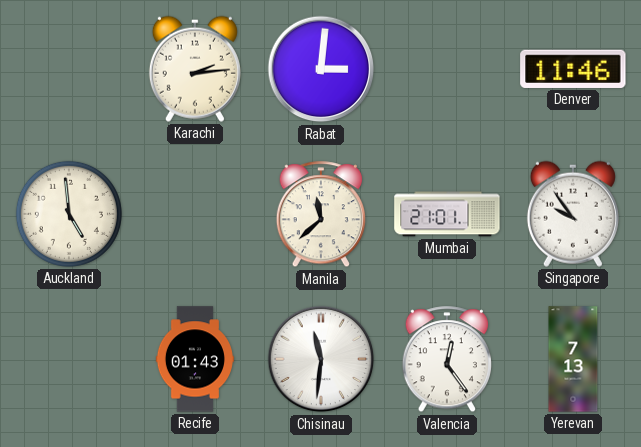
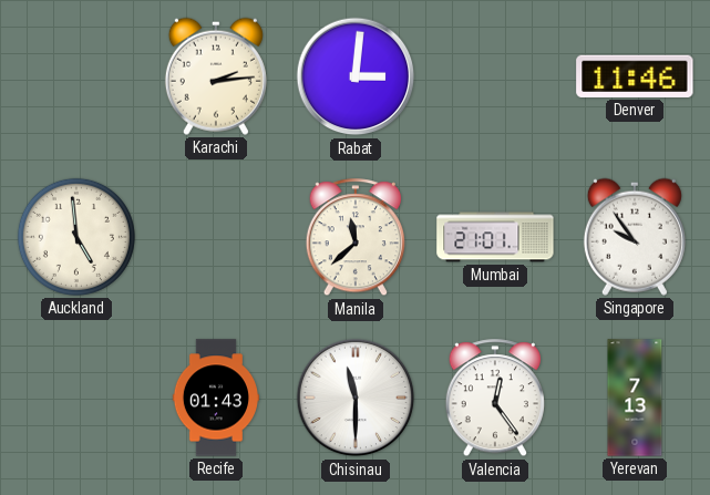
Chisinau: 11:31 -> 11:30
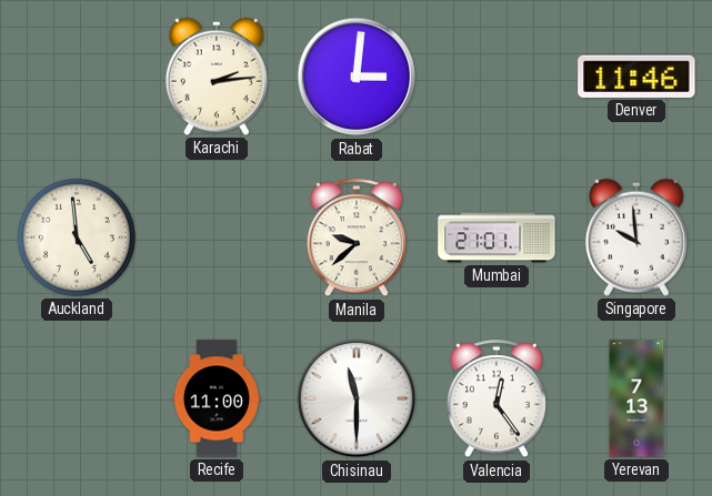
Manila: 11:38 -> 9:38
Singapore: 9:54 -> 9:59
Recife: 01:43 -> 11:00
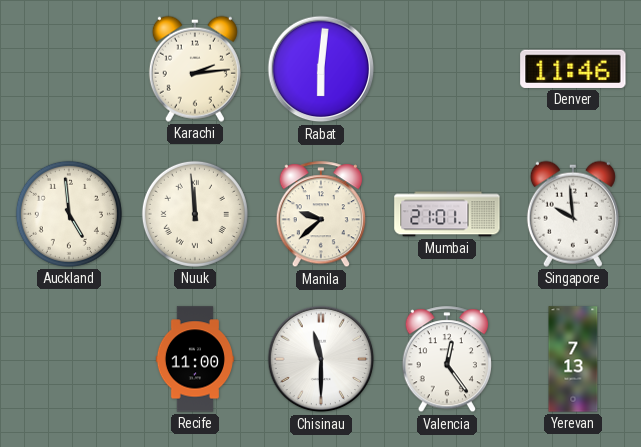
Rabat: 3:01 -> 6:01
Nuuk: none -> 11:59
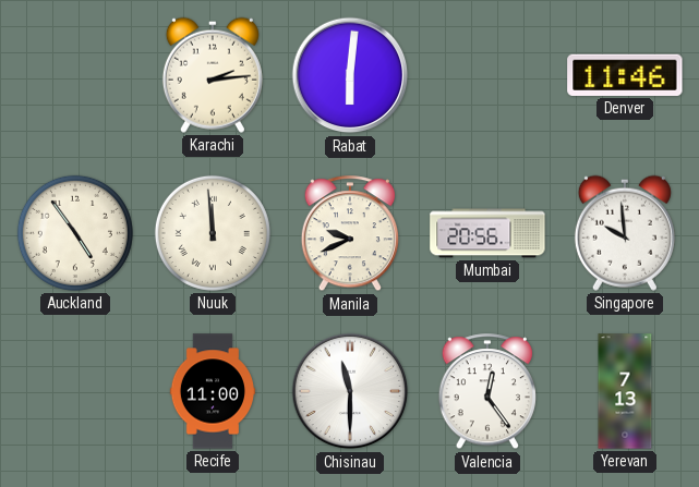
Auckland: 4:59 -> 4:54
Manila: 9:38 -> 9:41
Mumbai: 21:01 -> 20:56
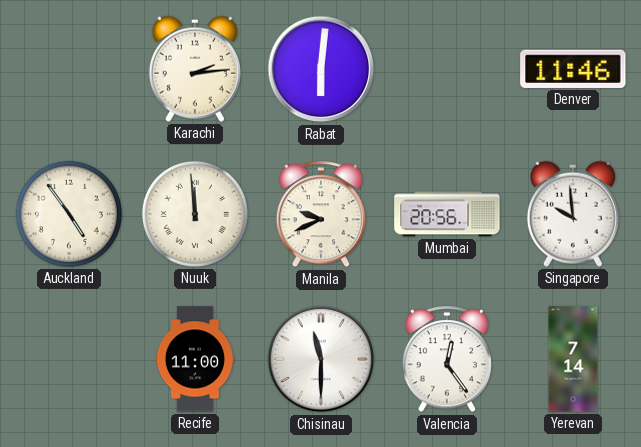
Yerevan: 7:13 -> 7:14
